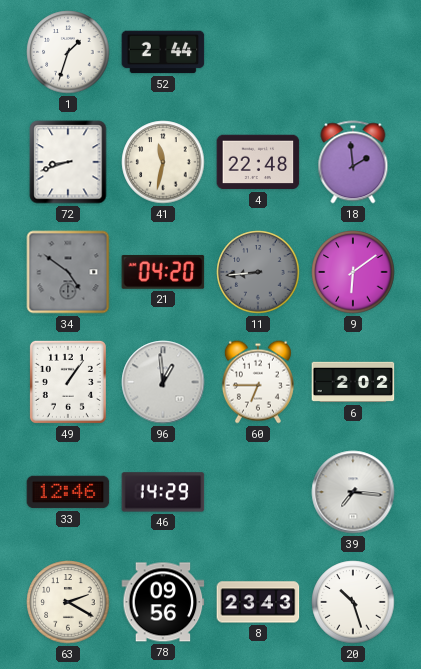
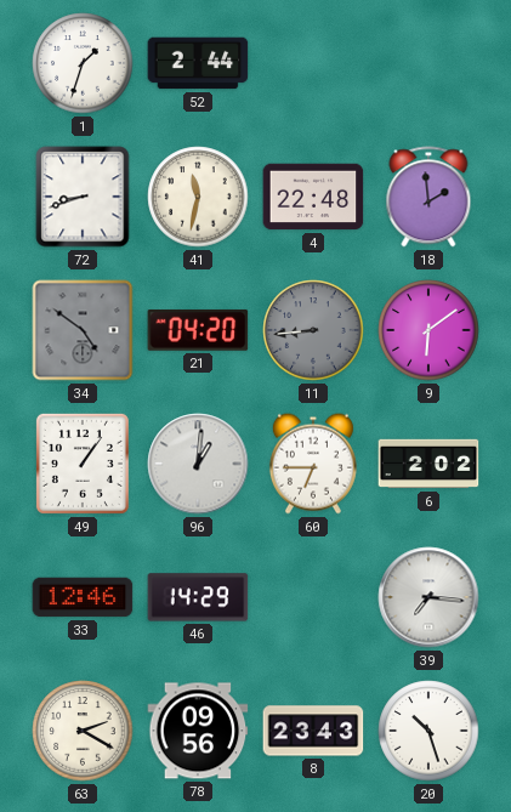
96: 12:59 -> 1:01
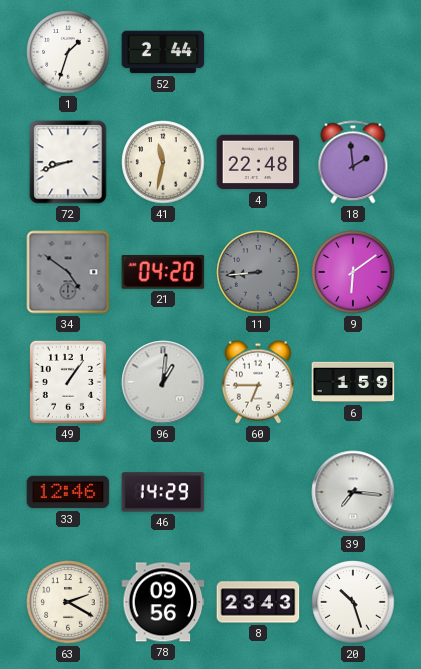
6: 2:02 -> 1:59
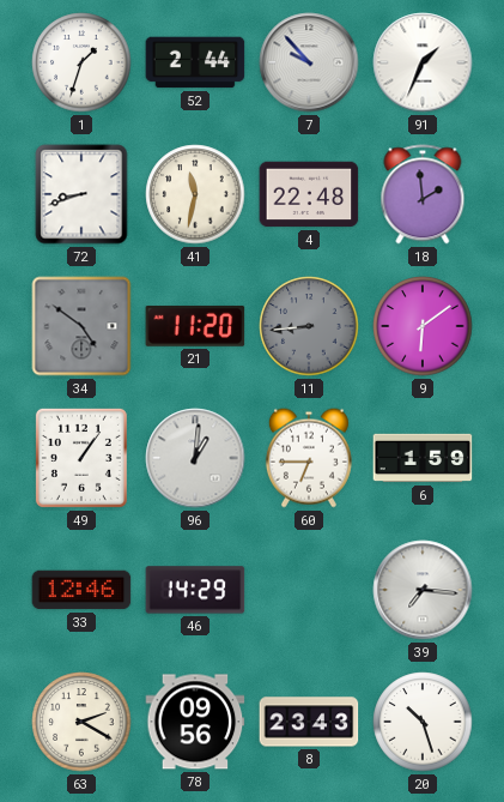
7: none -> 9:53
91: none -> 1:34
21: 04:20 -> 11:20
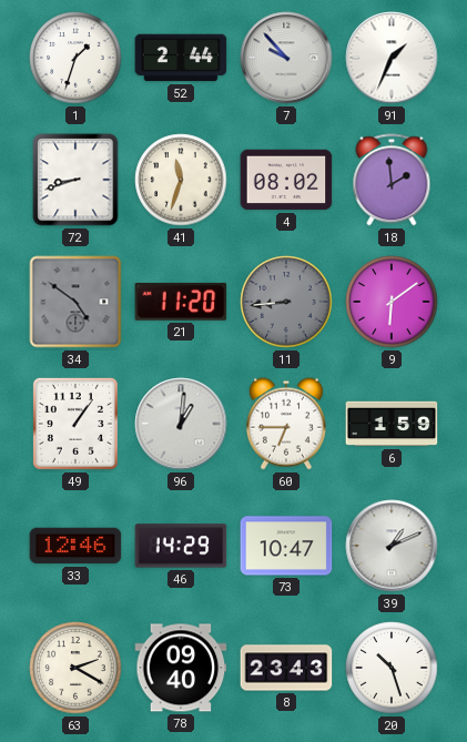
41: 11:32 -> 11:33
4: 22:48 -> 08:02
73: none -> 10:47
39: 7:16 -> 1:11
78: 09:56 -> 09:40
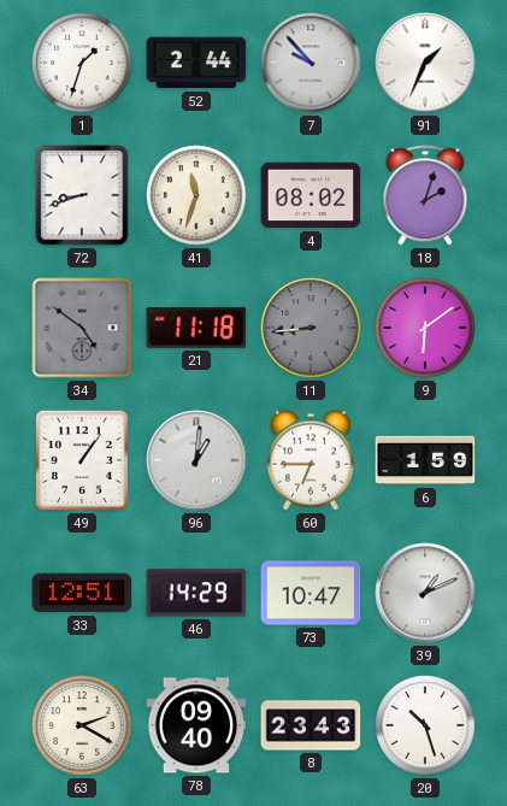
18: 1:59 -> 2:03
21: 11:20 -> 11:18
33: 12:46 -> 12:51
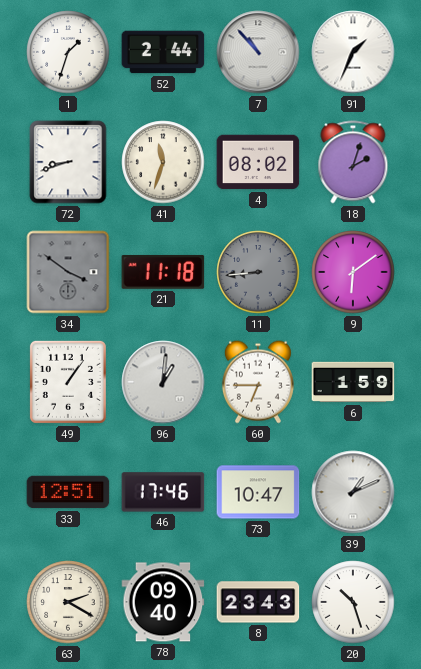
7: 9:53 -> 10:53
34: 4:51 -> 3:51
46: 14:29 -> 17:46
